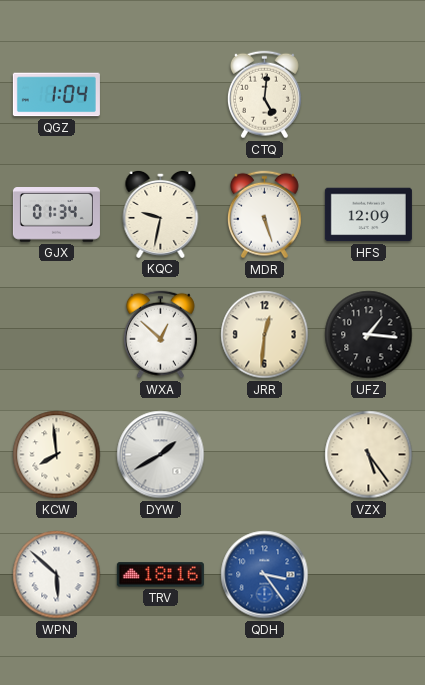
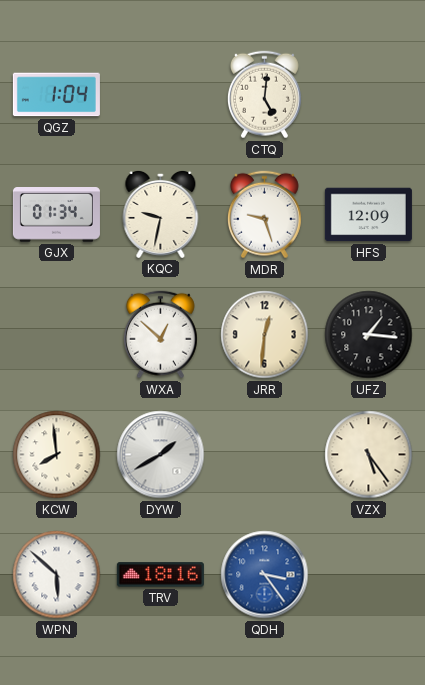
MDR: 5:27 -> 9:27
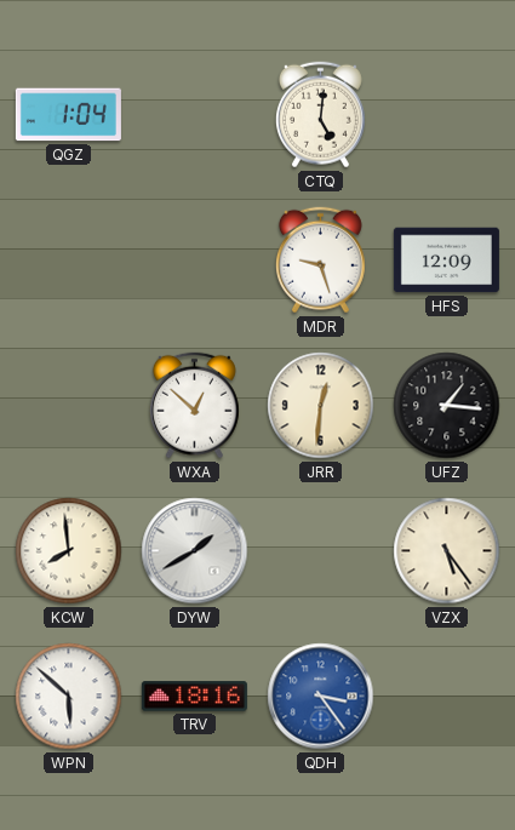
GJX: 01:34 -> none
KQC: 9:32 -> none
